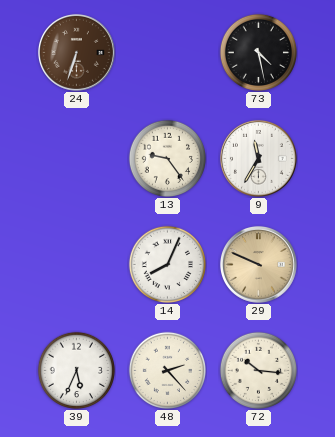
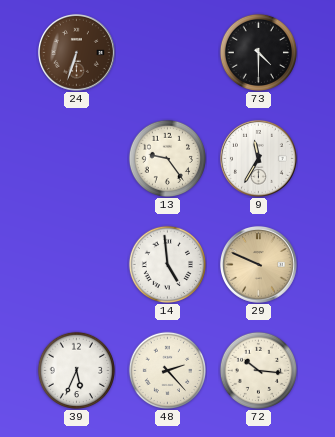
73: 4:28 -> 4:30
14: 8:04 -> 4:59
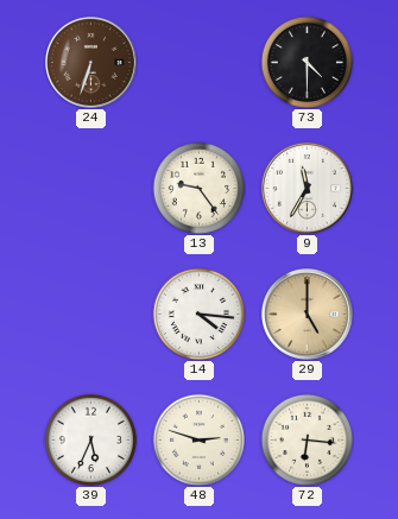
14: 4:59 -> 4:16
29: 9:49 -> 5:00
48: 2:23 -> 2:48
72: 10:16 -> 6:16
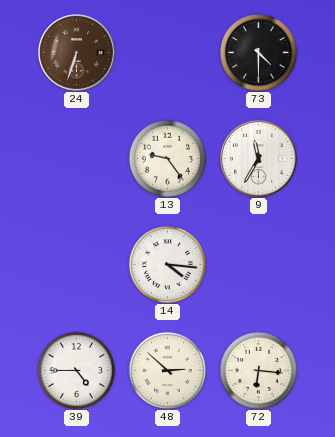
29: 5:00 -> none
39: 5:34 -> 4:45
48: 2:48 -> 2:52
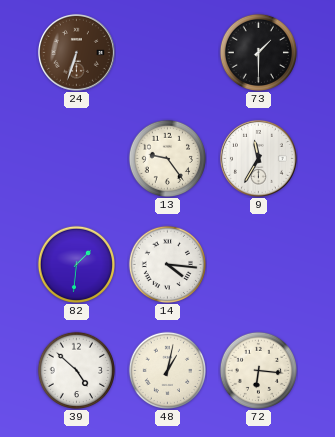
73: 4:30 -> 1:30
82: none -> 1:31
39: 4:45 -> 4:52
48: 2:52 -> 1:02
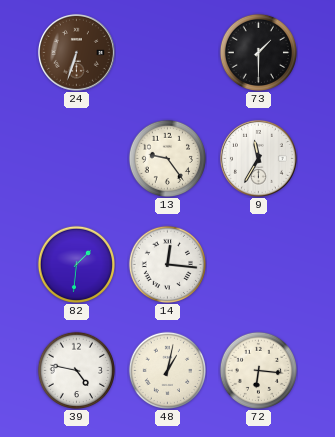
14: 4:16 -> 12:16
39: 4:52 -> 4:47
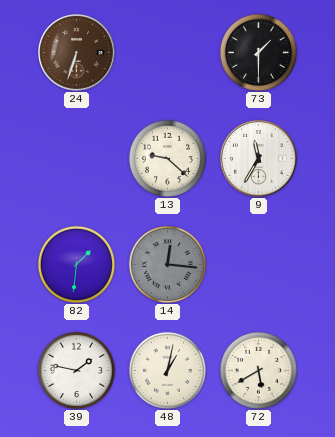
13: 9:24 -> 9:22
14 dial: white -> grey
39: 4:47 -> 1:47
72: 6:16 -> 5:40
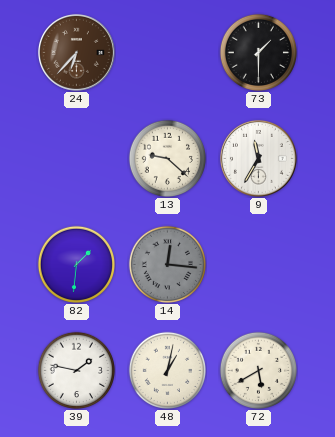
24: 6:33 -> 6:37
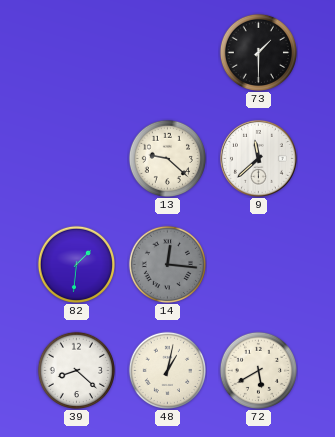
24: 6:37 -> none
9: 11:35 -> 11:38
39: 1:47 -> 8:22
